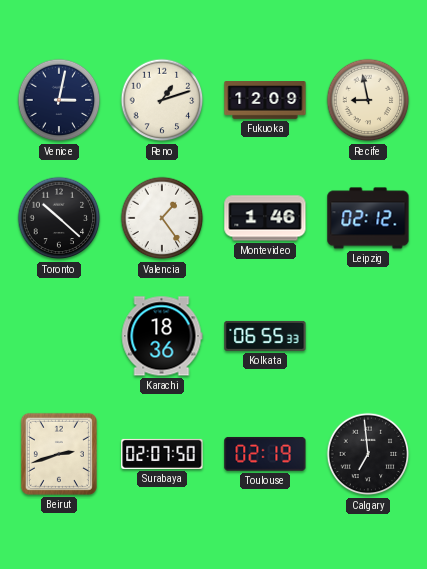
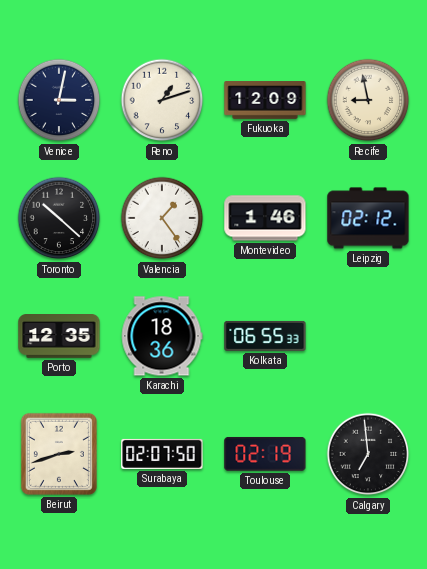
Porto: none -> 12:35
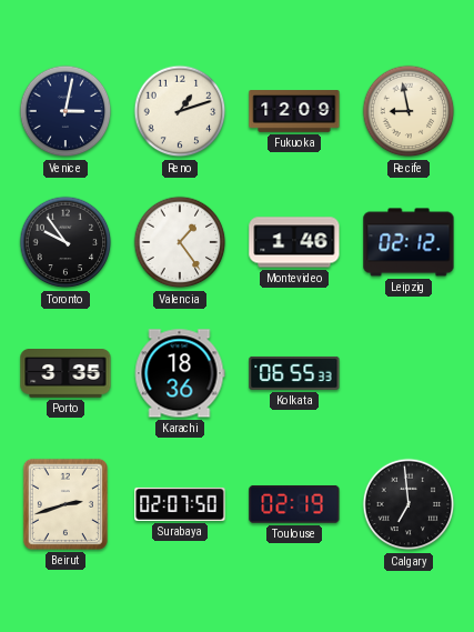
Toronto: 10:22 -> 9:54
Porto: 12:35 -> 3:35
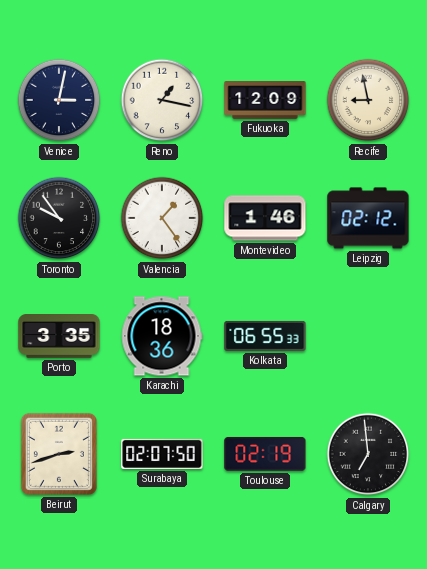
Reno: 1:12 -> 1:17
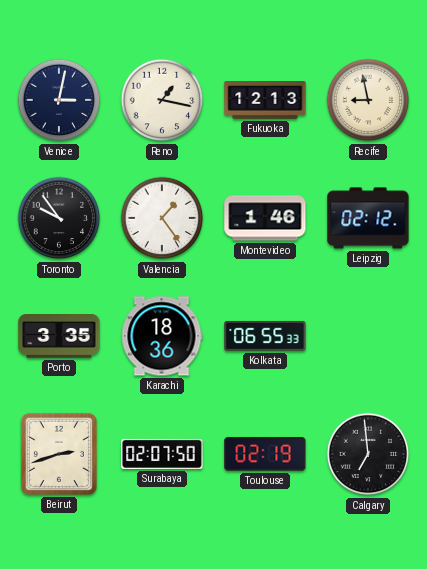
Fukuoka: 12:09 -> 12:13
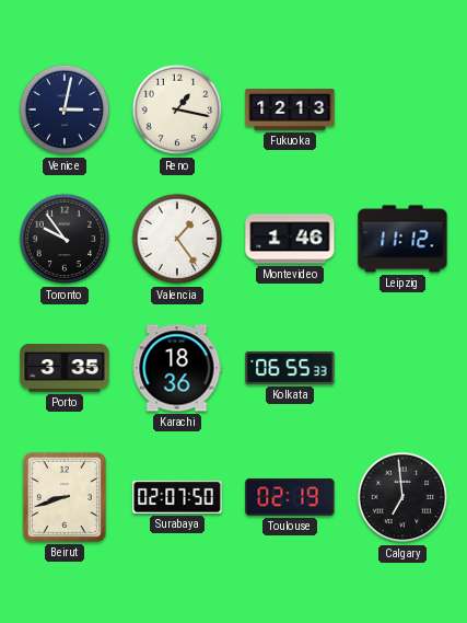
Recife: 8:58 -> none
Leipzig: 02:12 -> 11:12
Beirut: 2:42 -> 8:42
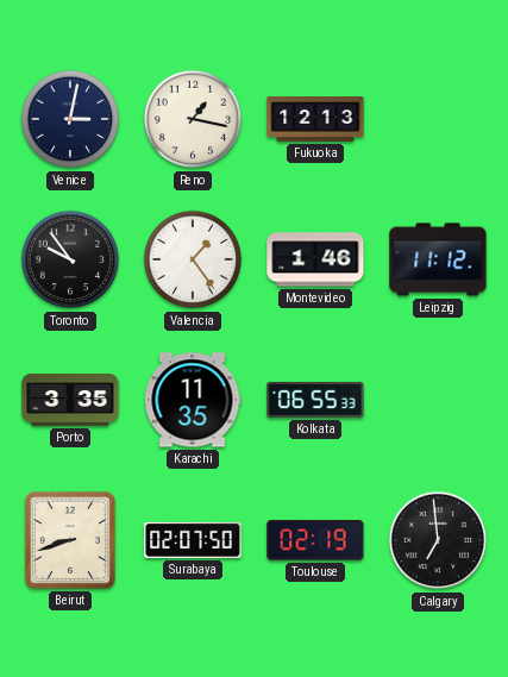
Karachi: 18:36 -> 11:35
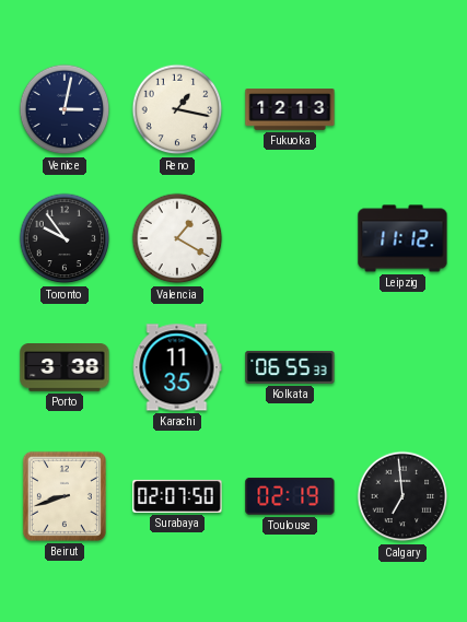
Valencia: 1:24 -> 1:20
Montevideo: 1:46 -> none
Porto: 3:35 -> 3:38
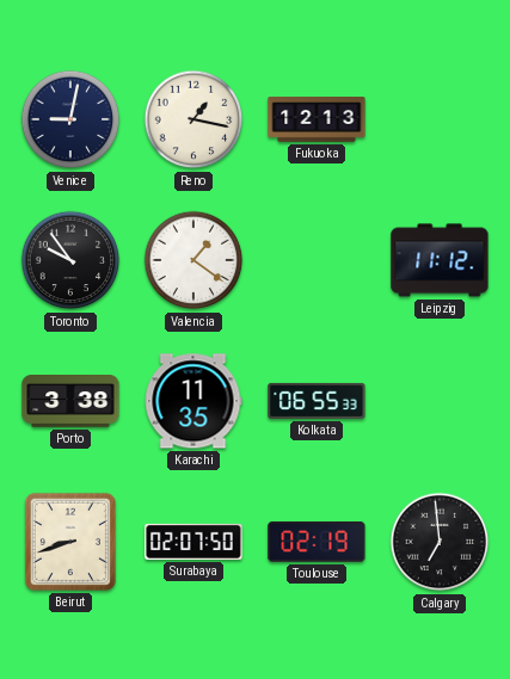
Venice: 3:02 -> 9:02
Valencia: 1:20 -> 1:21
